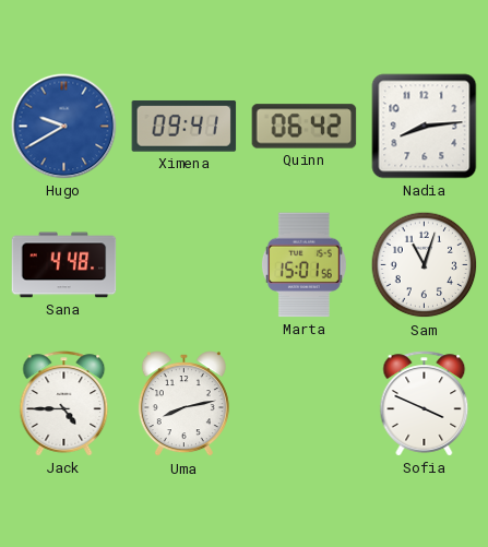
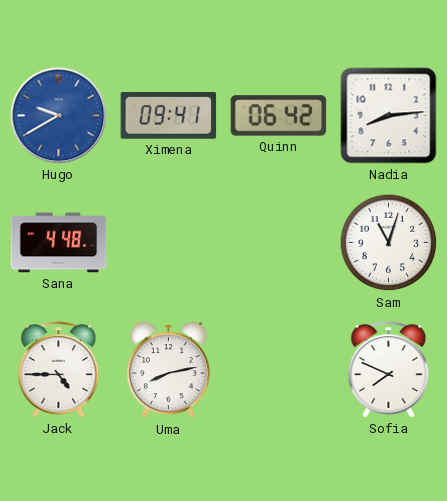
Marta: 15:01 -> none
Sofia: 3:49 -> 7:49
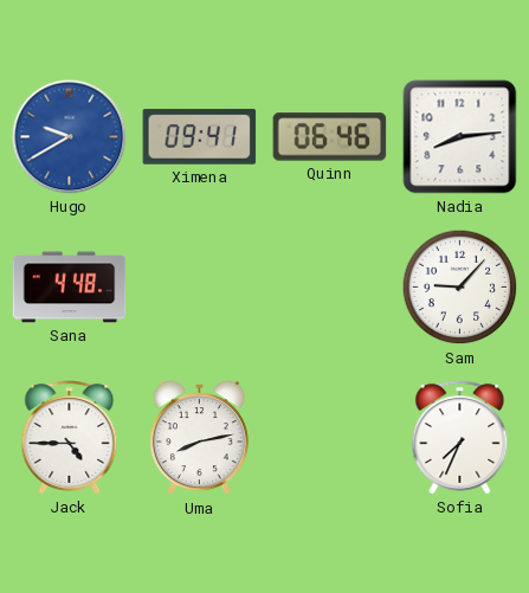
Quinn: 06:42 -> 06:46
Sam: 11:03 -> 9:07
Sofia: 7:49 -> 7:34
